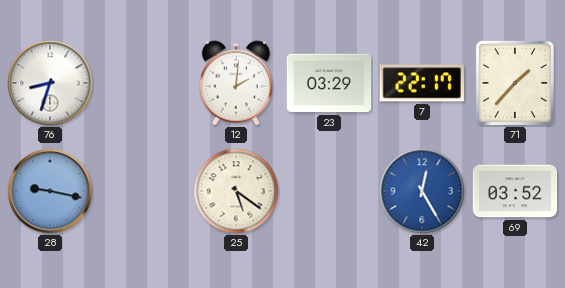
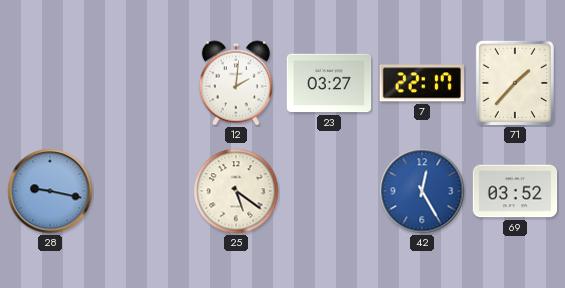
76: 8:33 -> none
23: 03:29 -> 03:27
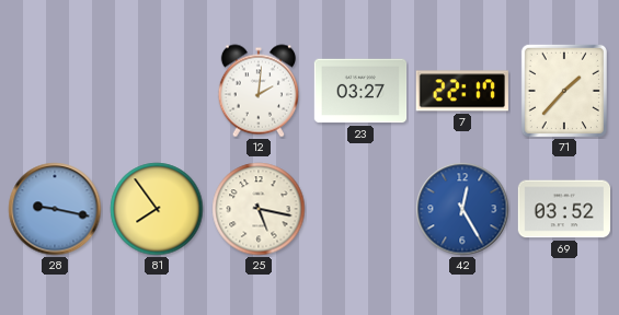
81: none -> 7:54
25: 5:21 -> 5:17
